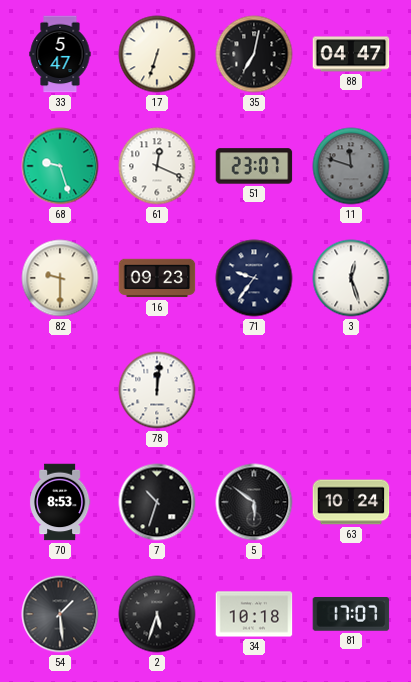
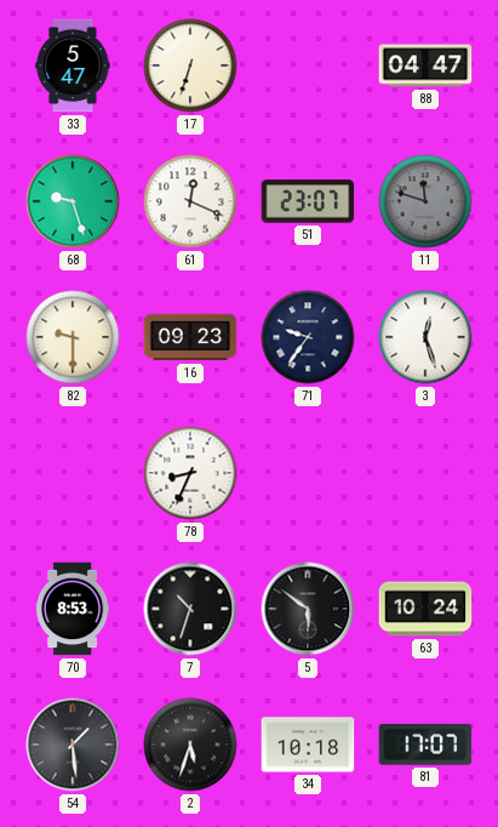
35: 7:02 -> none
78: 12:01 -> 8:34
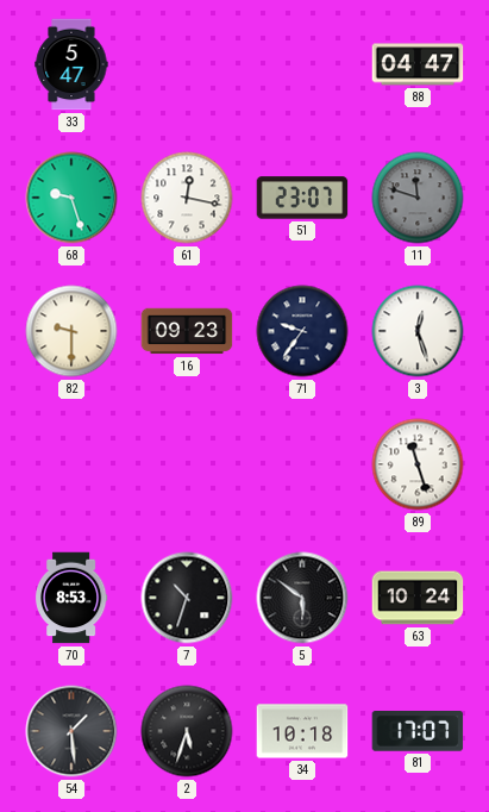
17: 6:33 -> none
61: 12:19 -> 12:17
78: 8:34 -> none
89: none -> 11:27
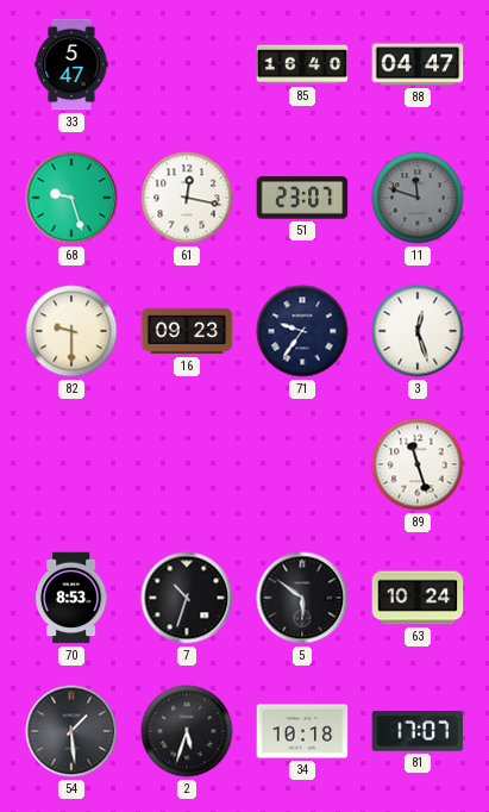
85: none -> 16:40
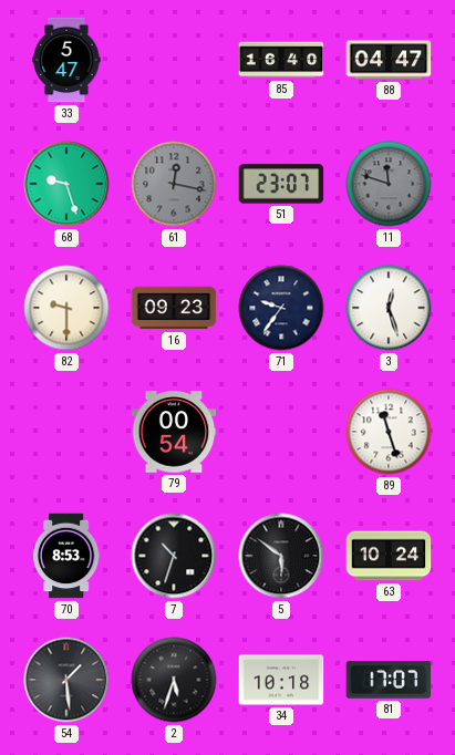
61 dial: white -> grey
79: none -> 00:54
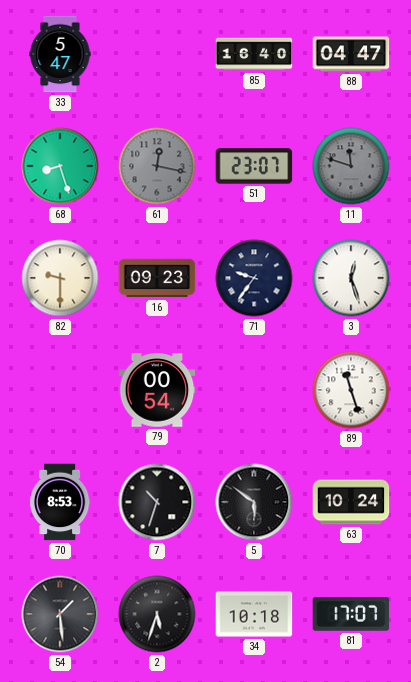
68: 9:27 -> 8:27
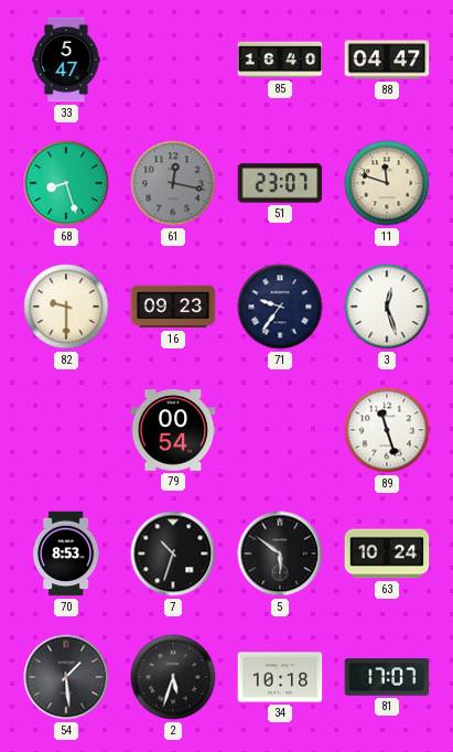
11 dial: grey -> cream
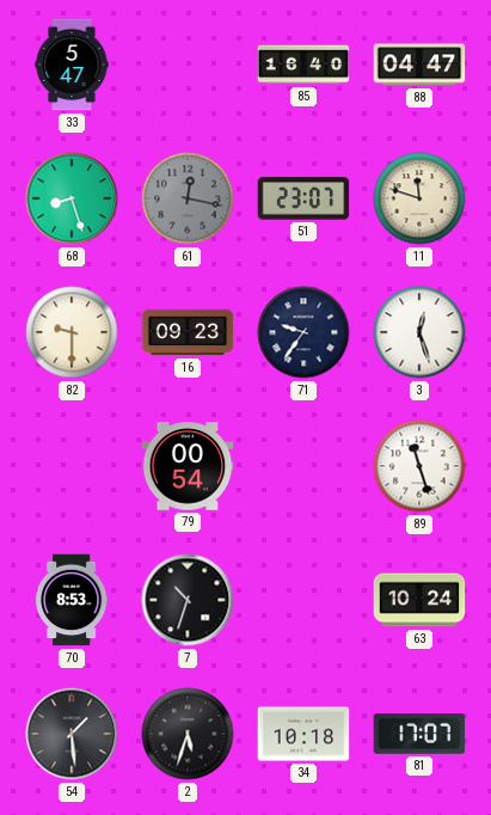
5: 5:51 -> none
